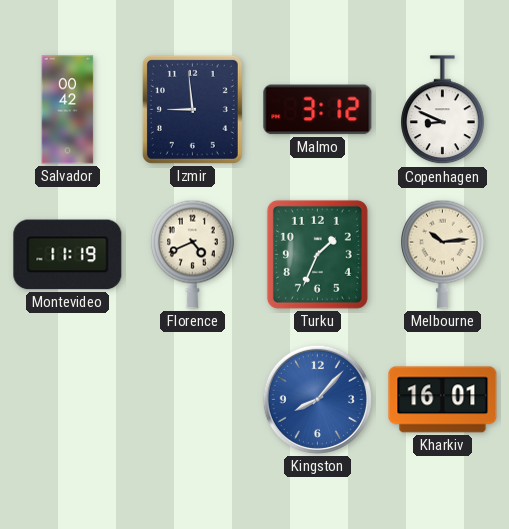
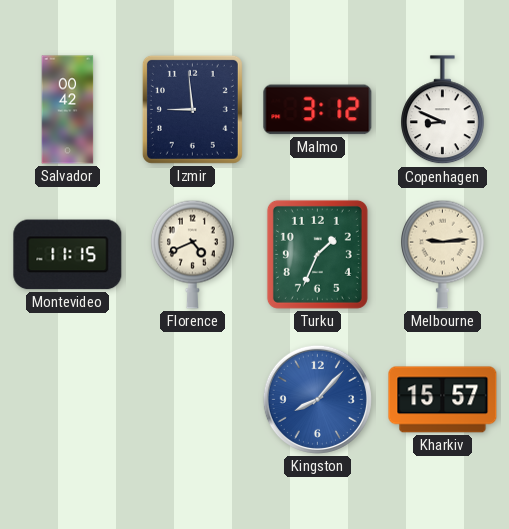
Montevideo: 11:19 -> 11:15
Melbourne: 10:14 -> 9:14
Kharkiv: 16:01 -> 15:57
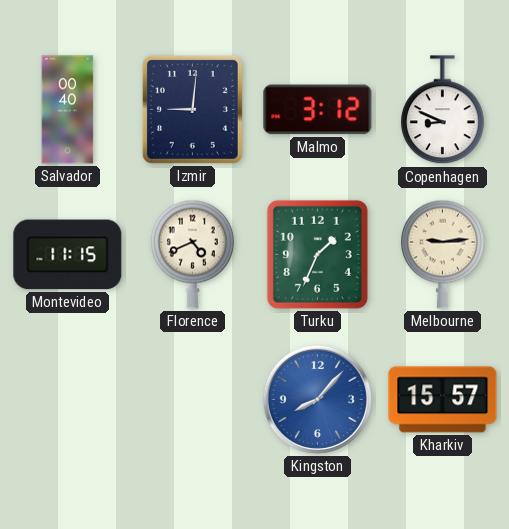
Salvador: 00:42 -> 00:40
Izmir: 8:59 -> 9:01
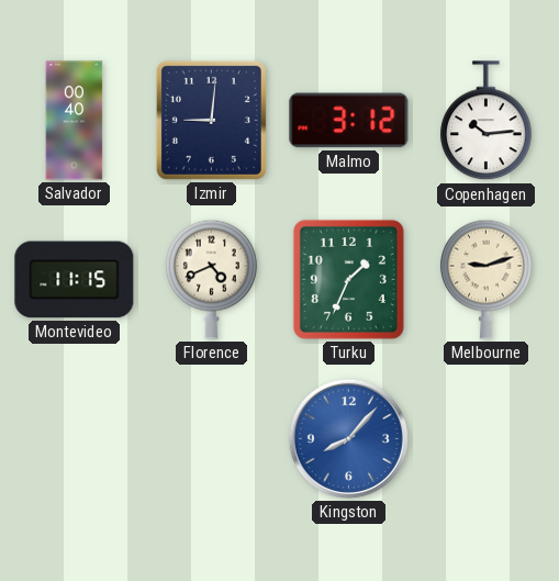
Copenhagen: 8:49 -> 10:14
Melbourne: 9:14 -> 9:12
Kharkiv: 15:57 -> none
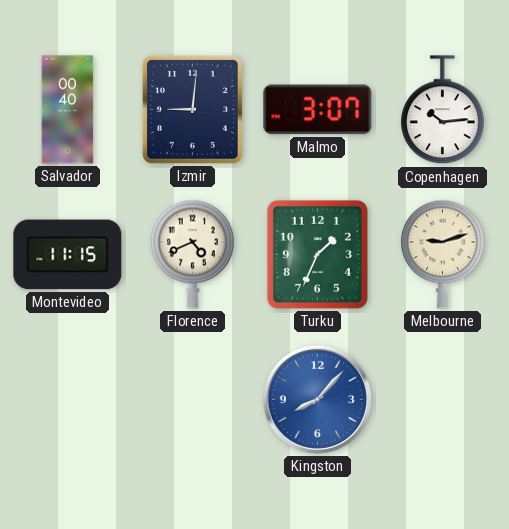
Malmo: 3:12 -> 3:07
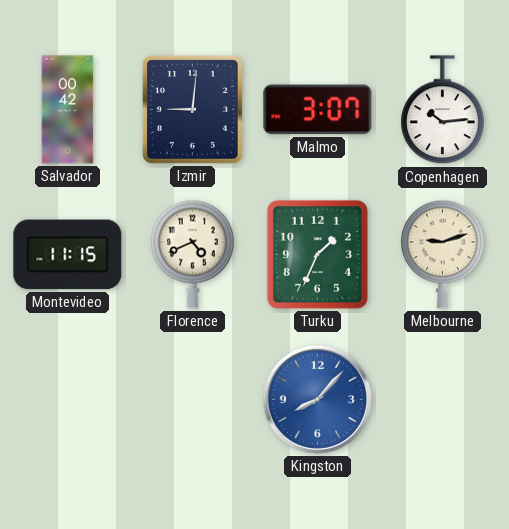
Salvador: 00:40 -> 00:42
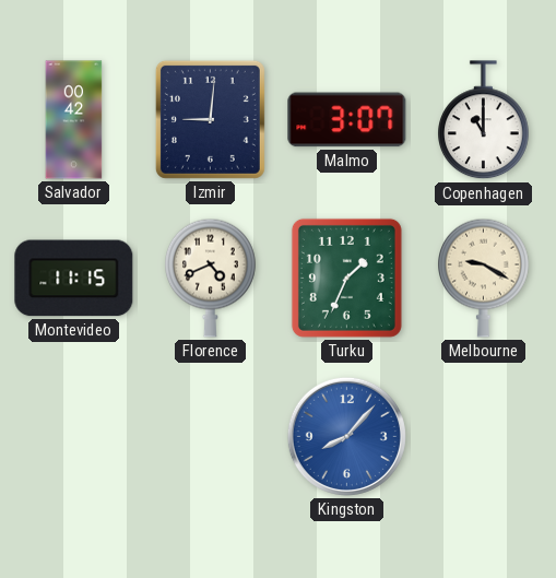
Copenhagen: 10:14 -> 11:00
Melbourne: 9:12 -> 9:20
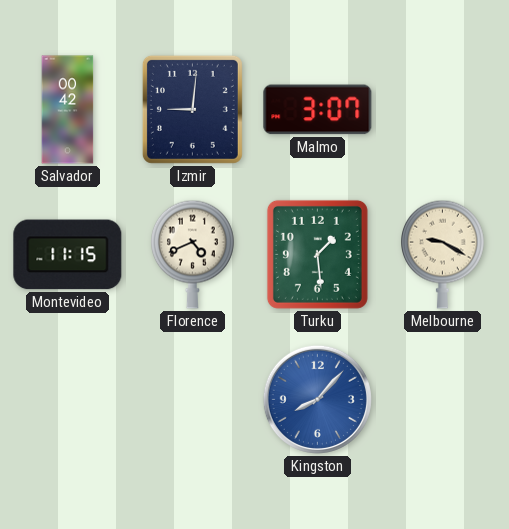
Copenhagen: 11:00 -> none
Turku: 1:34 -> 1:29
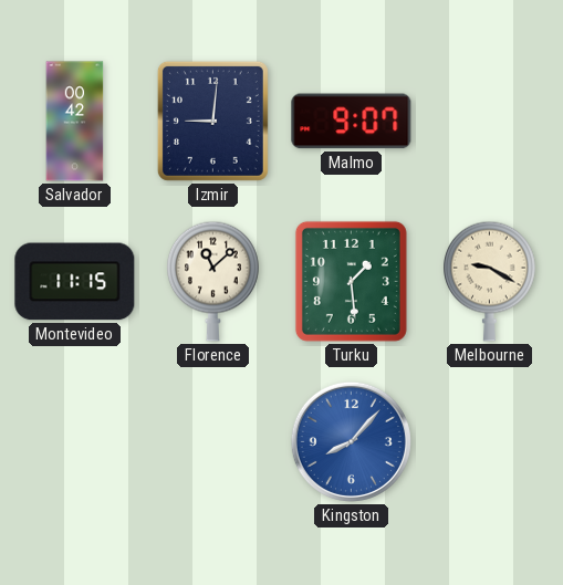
Malmo: 3:07 -> 9:07
Florence: 4:41 -> 11:08
